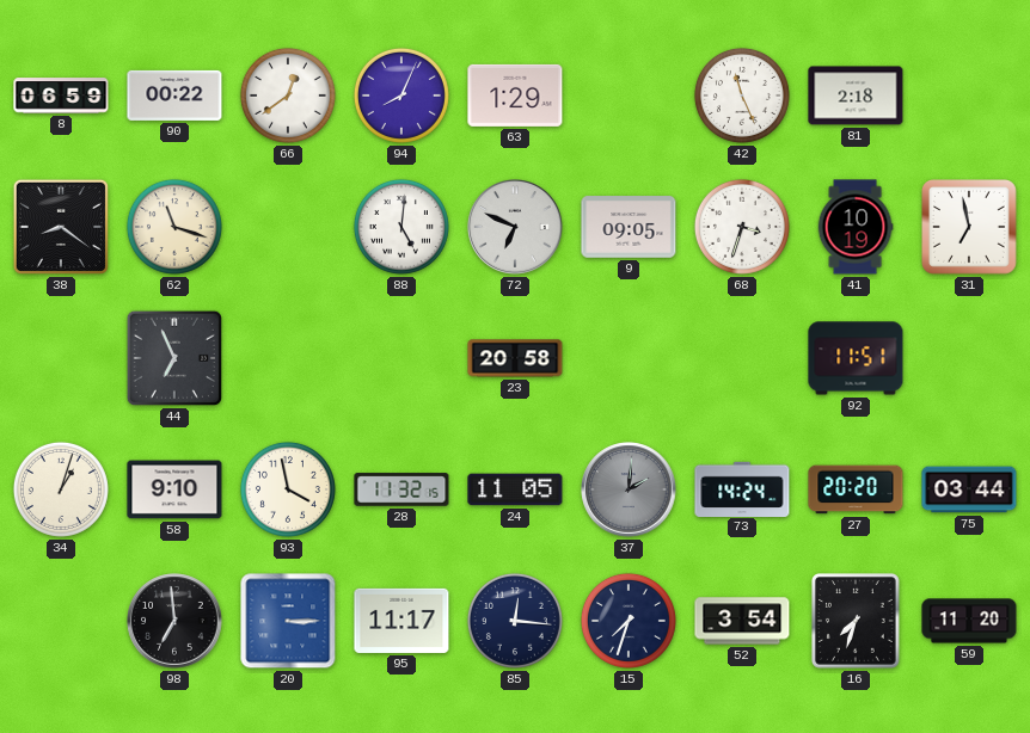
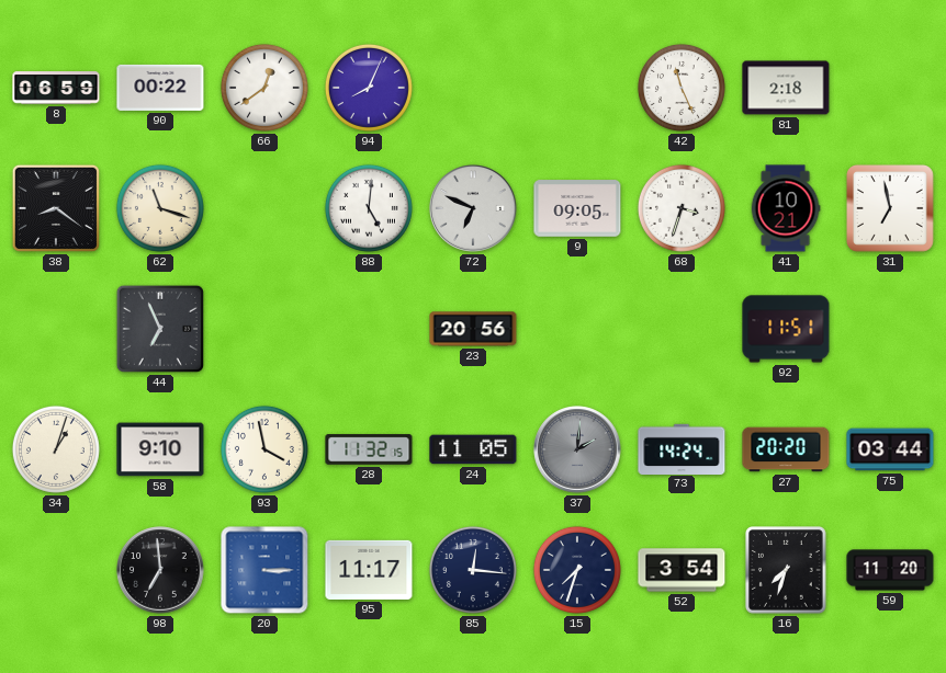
63: 1:29 -> none
41: 10:19 -> 10:21
23: 20:58 -> 20:56
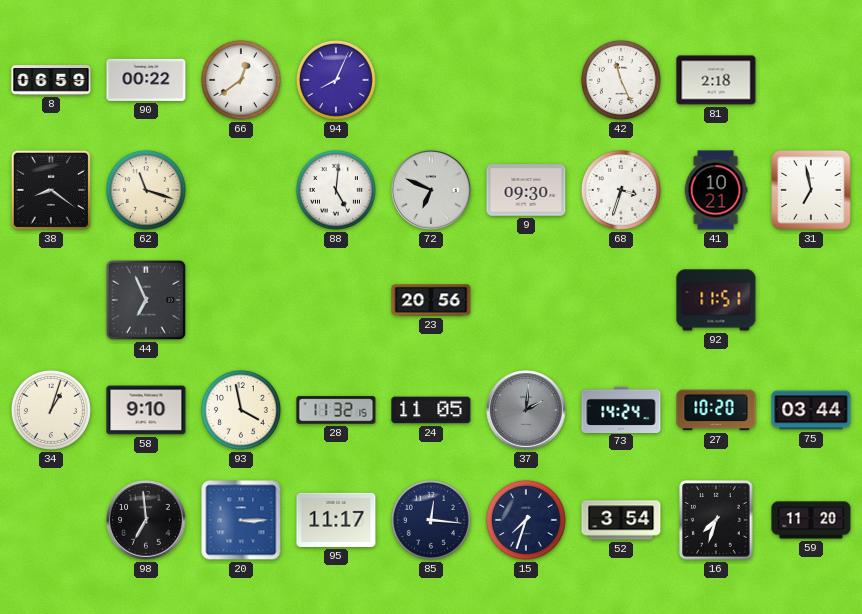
9: 09:05 -> 09:30
27: 20:20 -> 10:20
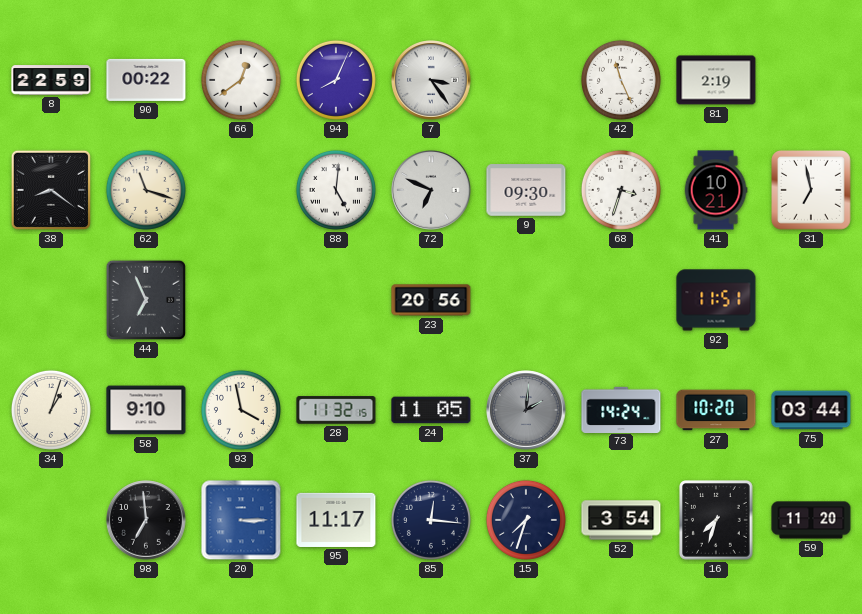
8: 06:59 -> 22:59
7: none -> 3:24
81: 2:18 -> 2:19
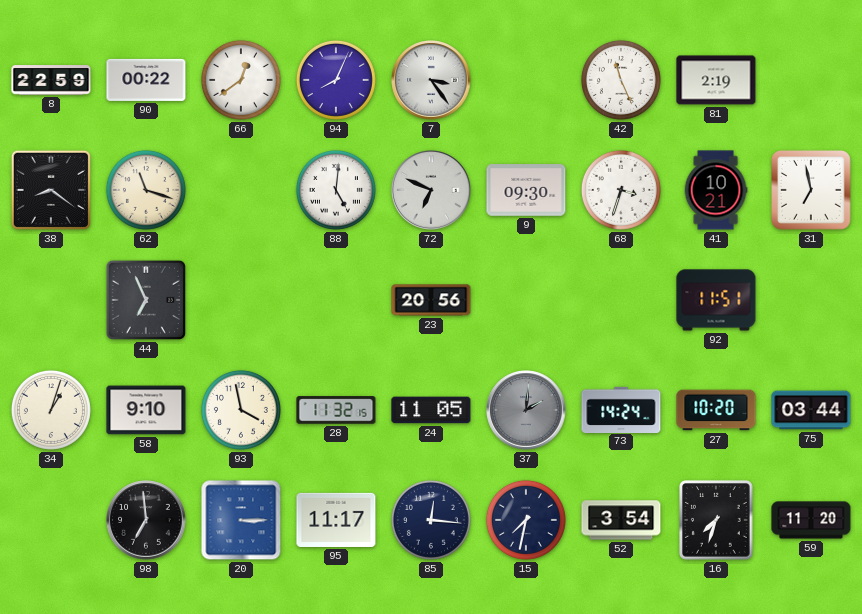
15: 7:33 -> 7:32
